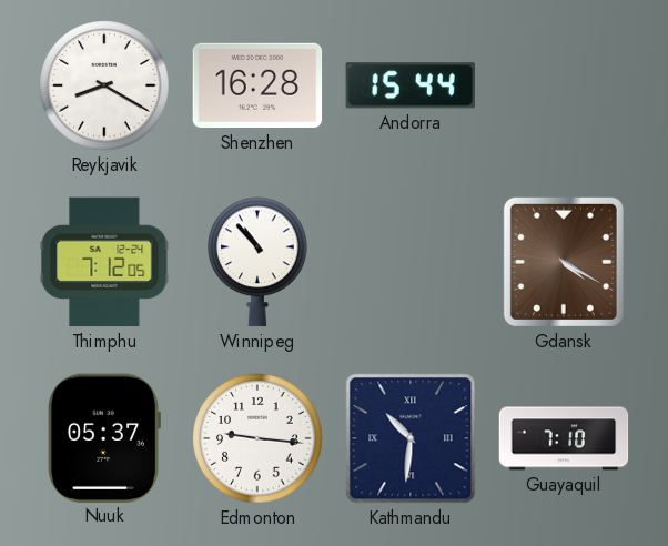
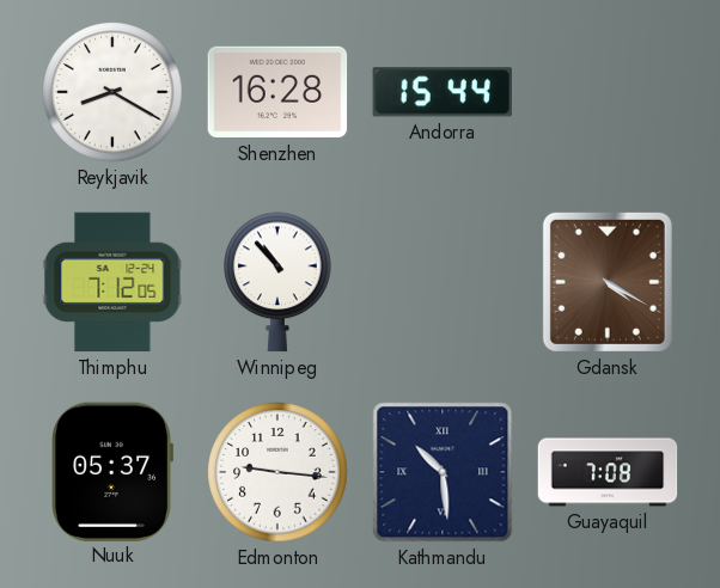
Kathmandu: 10:31 -> 10:29
Guayaquil: 7:10 -> 7:08
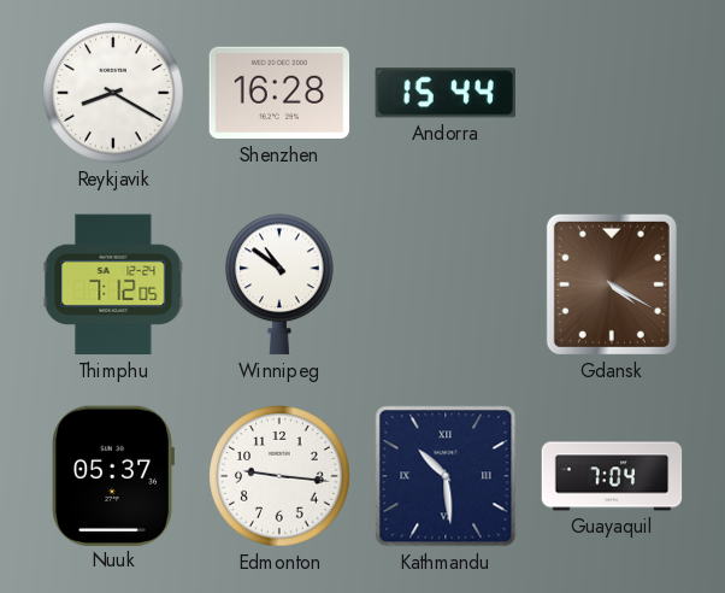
Winnipeg: 10:53 -> 10:51
Guayaquil: 7:08 -> 7:04
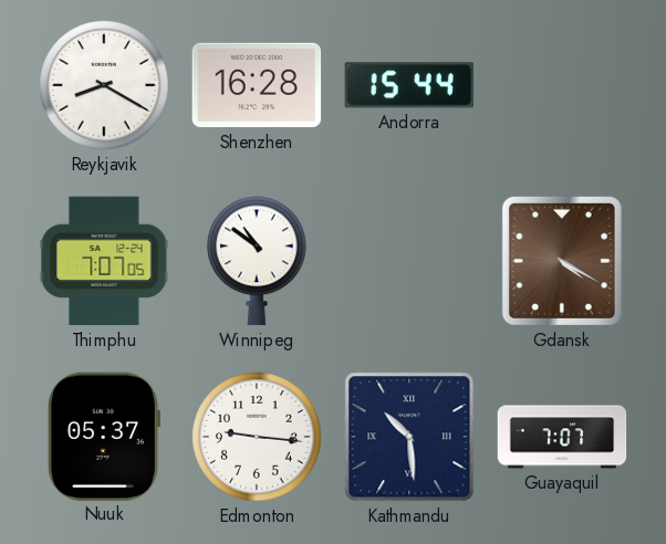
Thimphu: 7:12 -> 7:07
Guayaquil: 7:04 -> 7:07
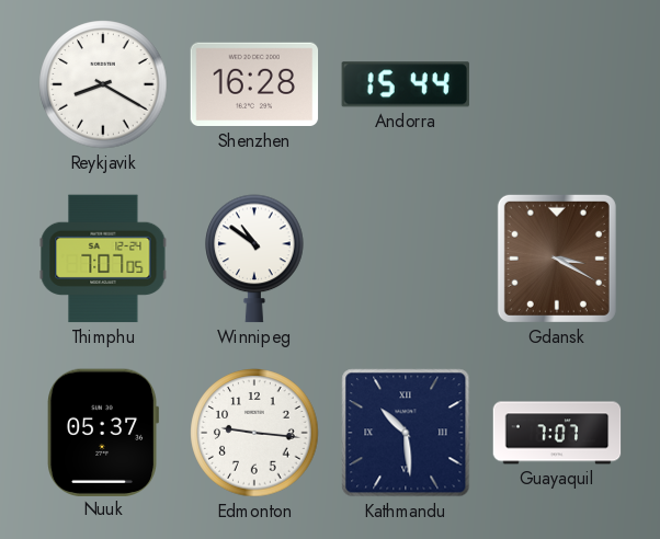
Gdansk: 4:20 -> 3:20
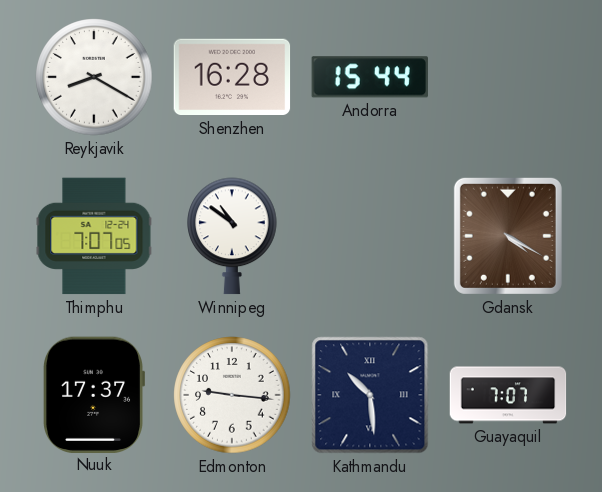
Gdansk: 3:20 -> 4:20
Nuuk: 05:37 -> 17:37
